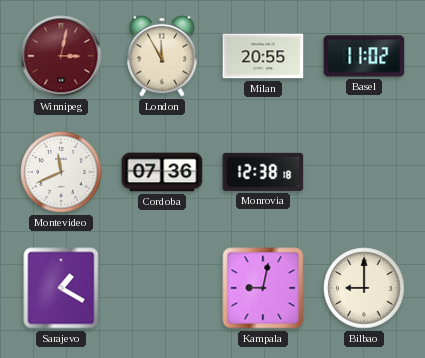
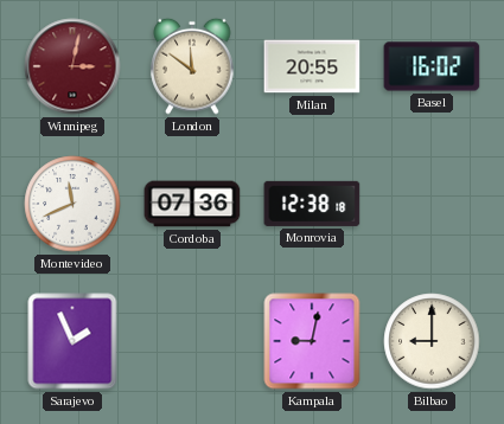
London: 11:55 -> 11:51
Basel: 11:02 -> 16:02
Sarajevo: 1:20 -> 1:56
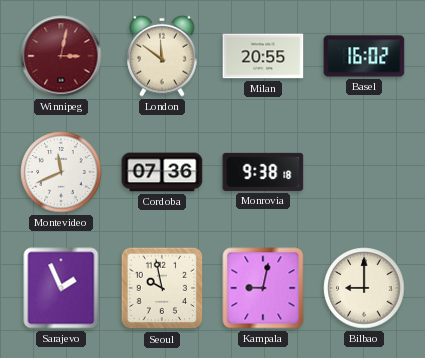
Monrovia: 12:38 -> 9:38
Seoul: none -> 9:58
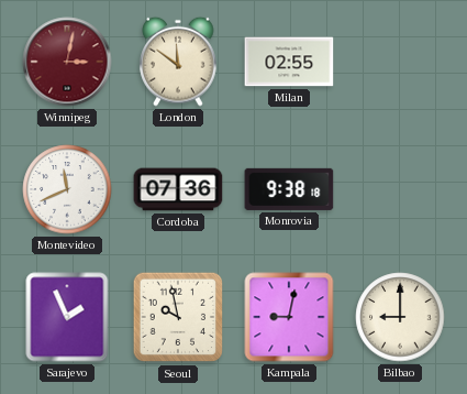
Milan: 20:55 -> 02:55
Basel: 16:02 -> none
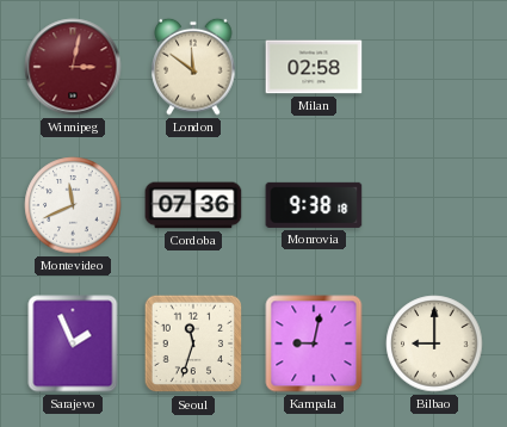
Milan: 02:55 -> 02:58
Seoul: 9:58 -> 11:33
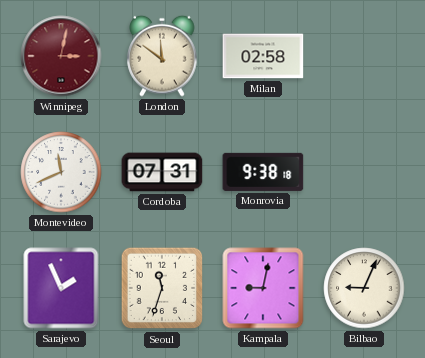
Cordoba: 07:36 -> 07:31
Bilbao: 9:00 -> 9:04
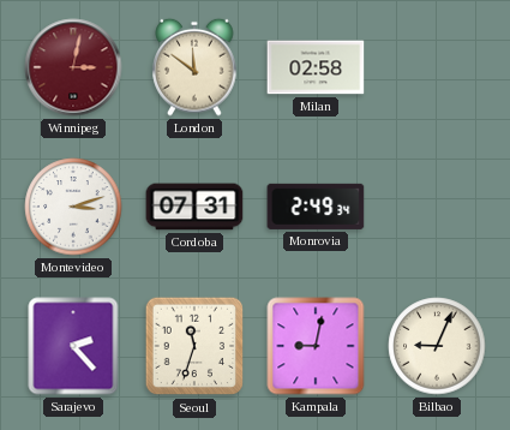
Montevideo: 11:41 -> 3:12
Monrovia: 9:38 -> 2:49
Sarajevo: 1:56 -> 2:23
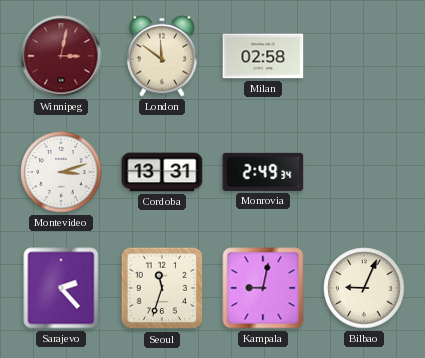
Cordoba: 07:31 -> 13:31
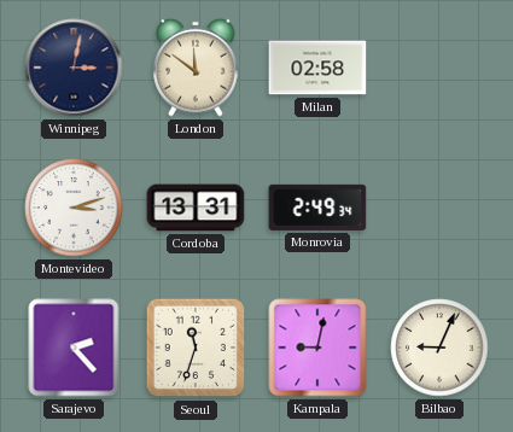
Winnipeg dial: burgundy -> navy
